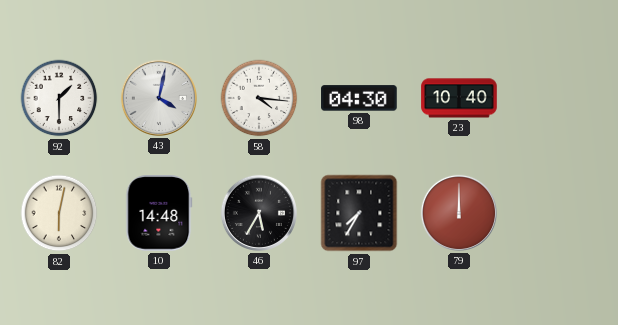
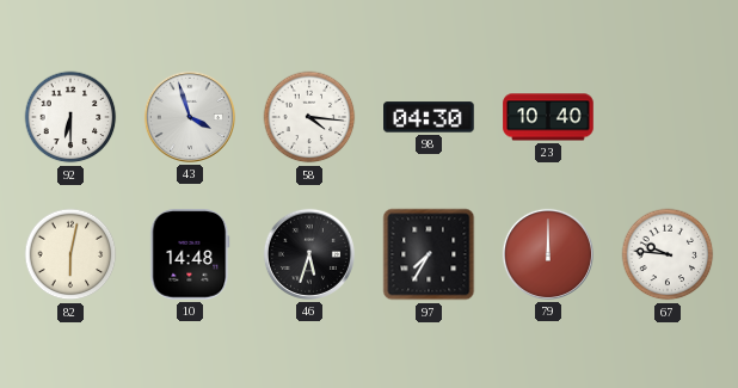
92: 1:30 -> 6:30
43: 4:02 -> 3:57
46: 5:35 -> 5:33
67: none -> 9:46
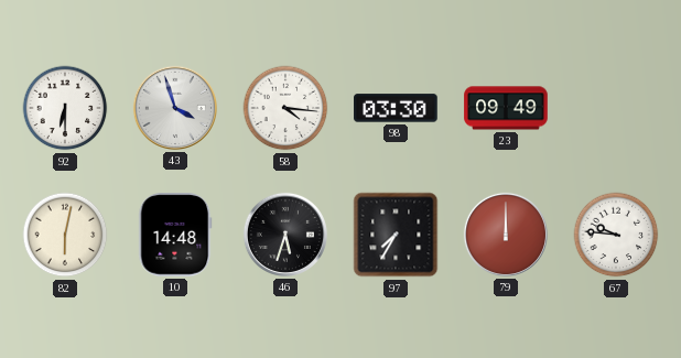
98: 04:30 -> 03:30
23: 10:40 -> 09:49
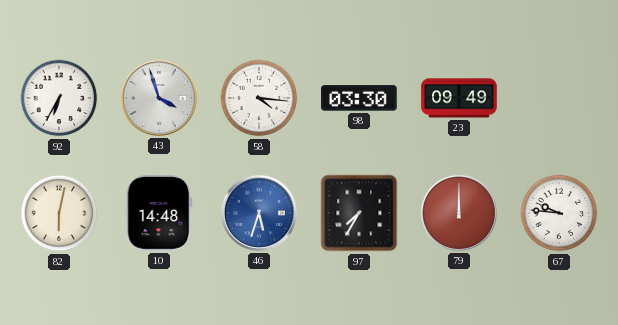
92: 6:30 -> 6:35
46 dial: black -> blue
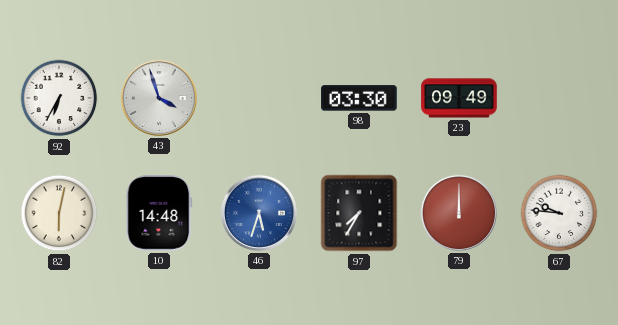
58: 4:16 -> none
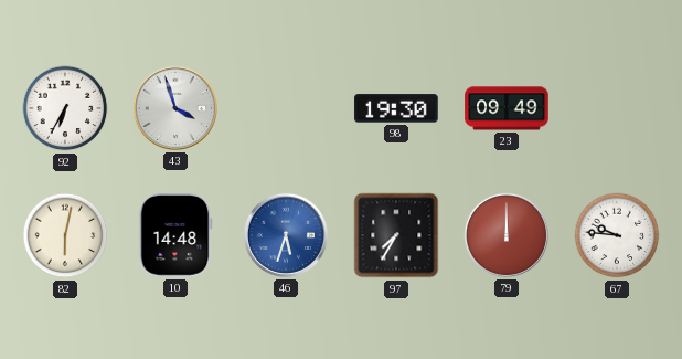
98: 03:30 -> 19:30
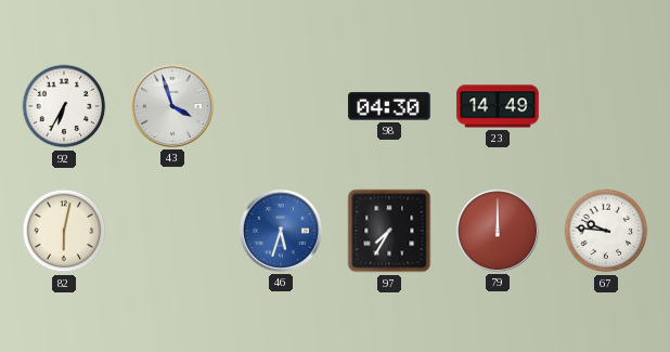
98: 19:30 -> 04:30
23: 09:49 -> 14:49
10: 14:48 -> none
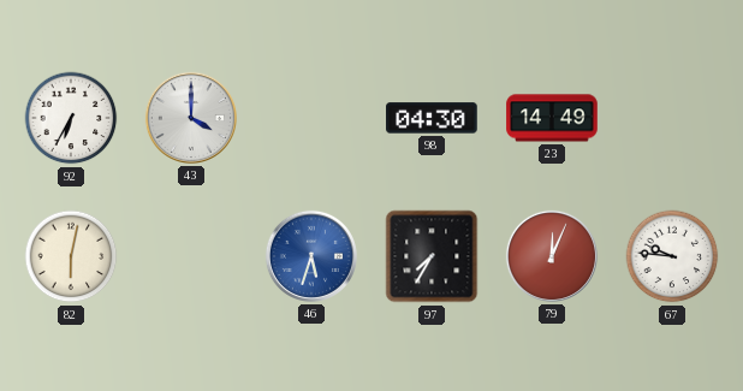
43: 3:57 -> 4:00
79: 12:00 -> 12:04
